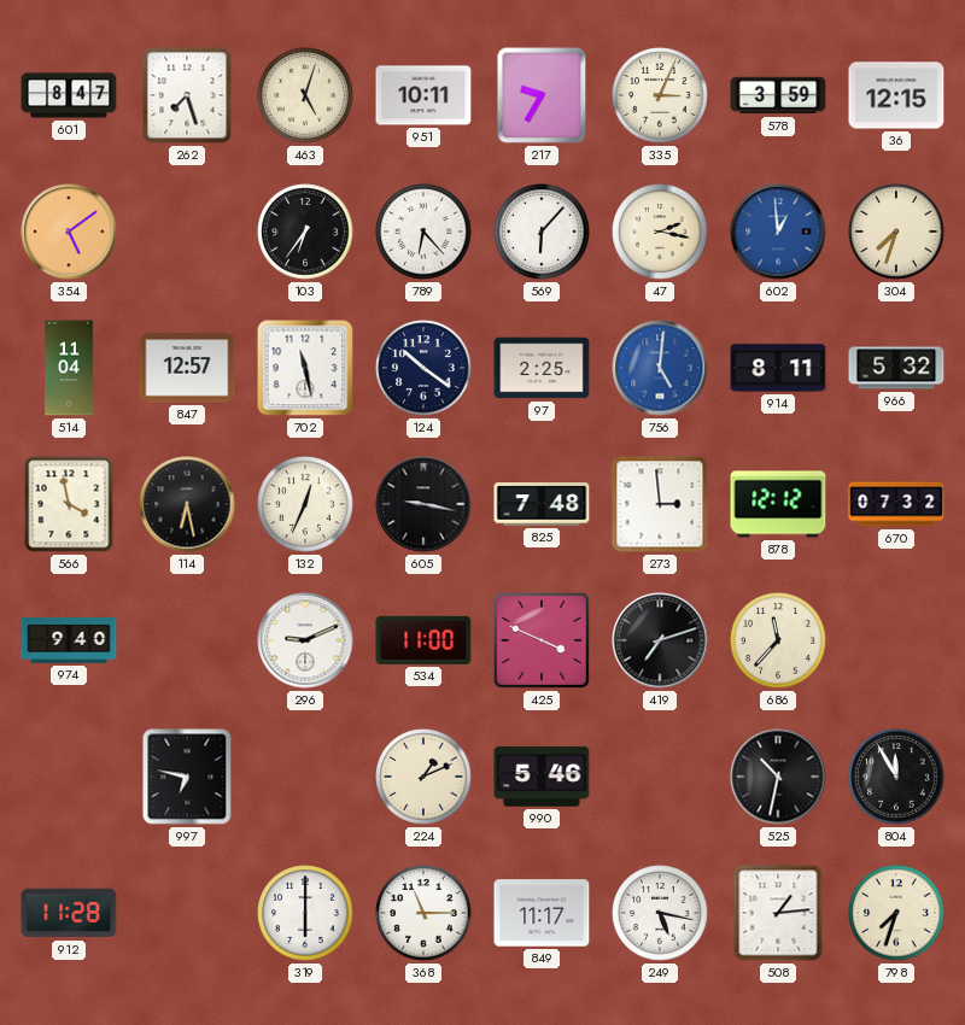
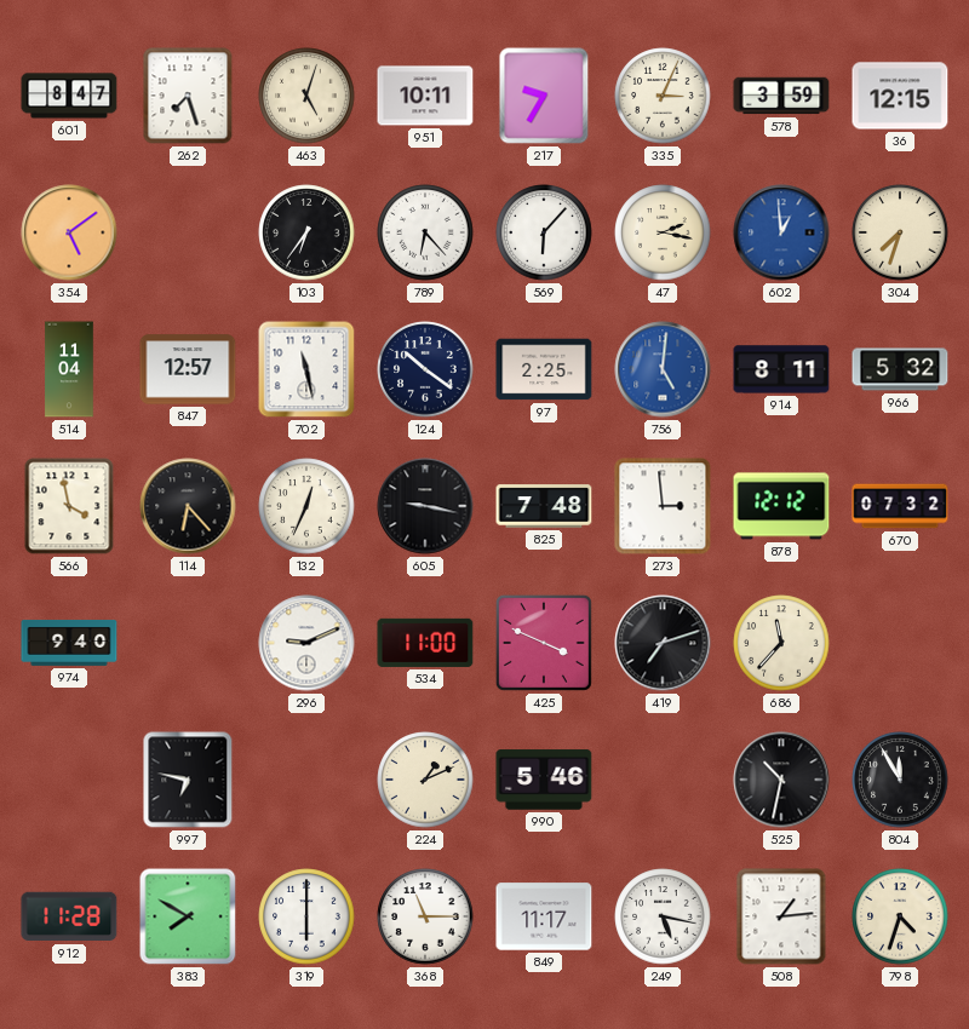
114: 6:28 -> 6:23
383: none -> 7:50
798: 7:33 -> 4:33
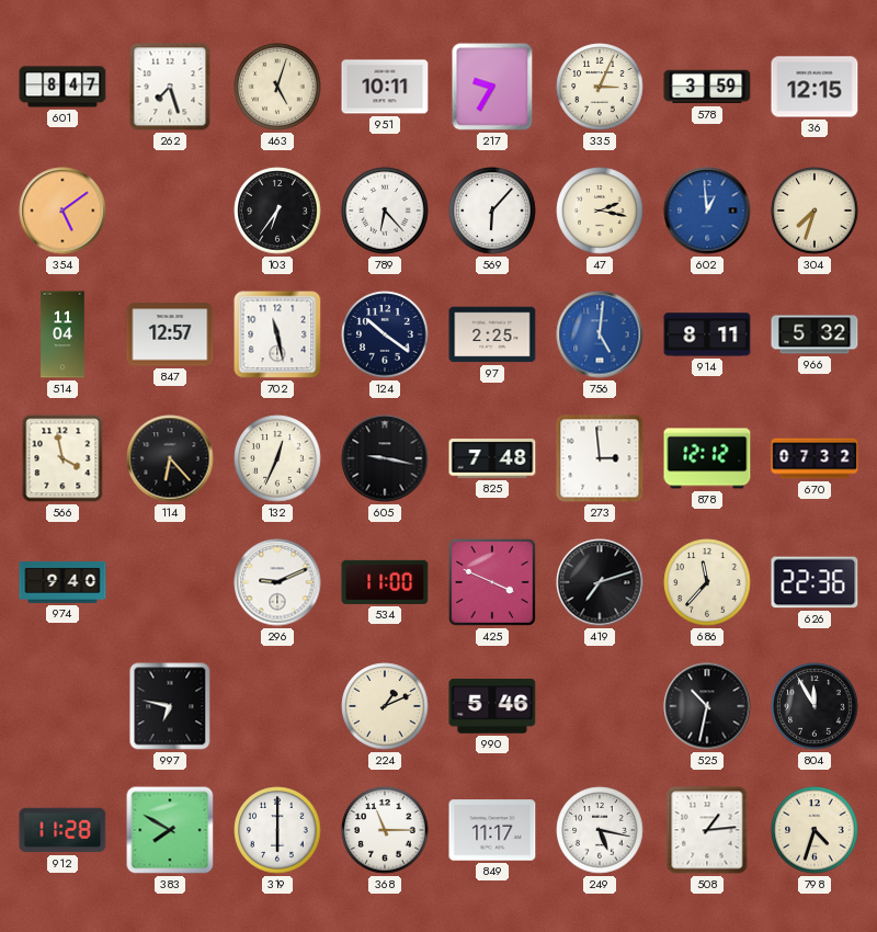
626: none -> 22:36
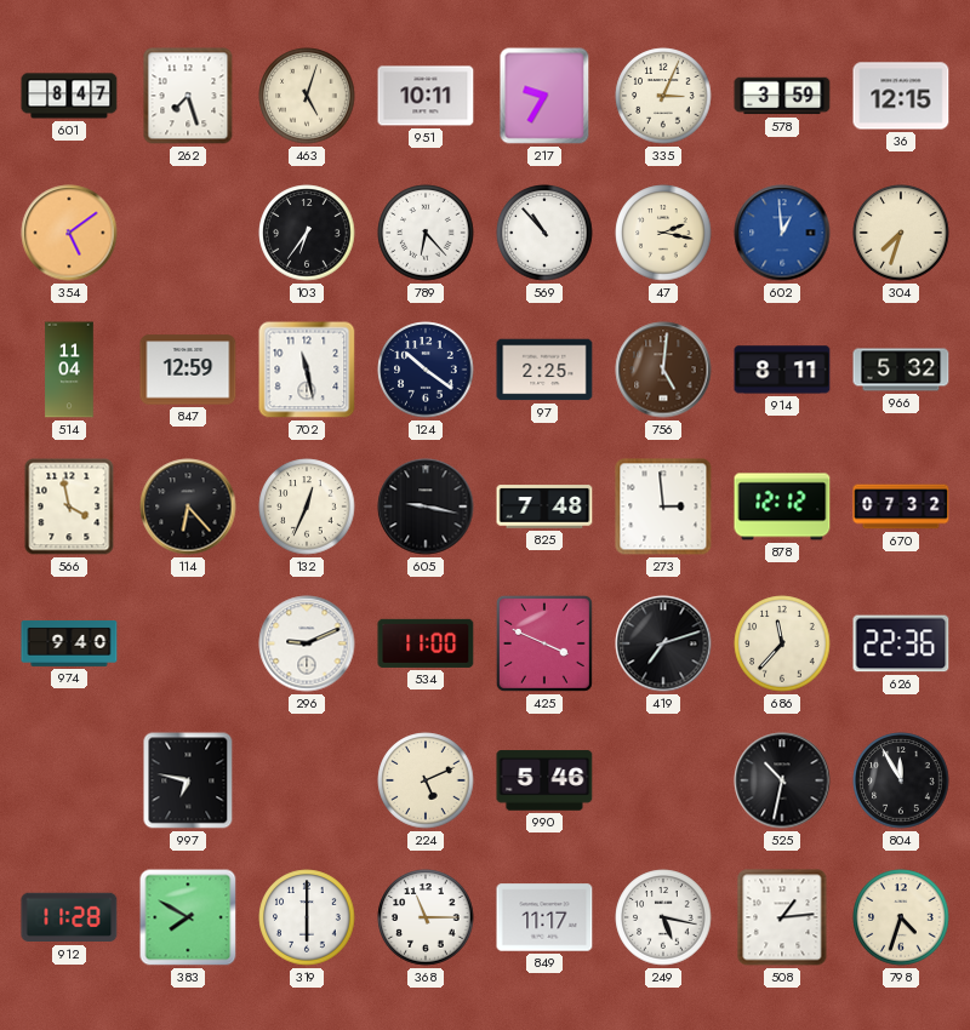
569: 6:07 -> 10:53
847: 12:57 -> 12:59
756 dial: blue -> brown
224: 1:11 -> 5:11
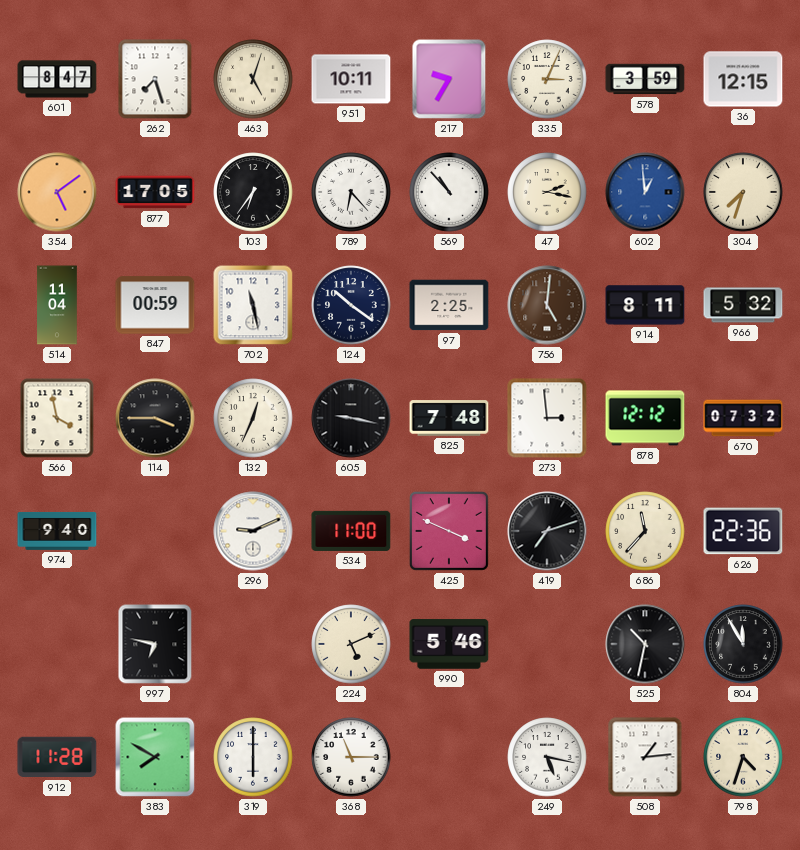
877: none -> 17:05
847: 12:59 -> 00:59
114: 6:23 -> 3:45
849: 11:17 -> none
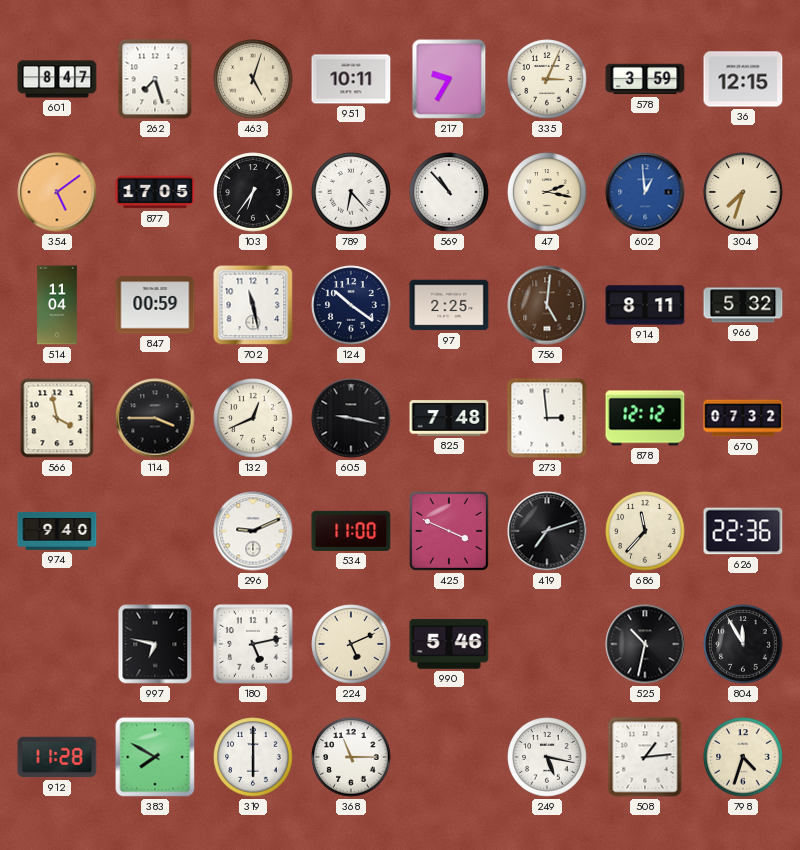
132: 12:34 -> 12:41
180: none -> 5:13
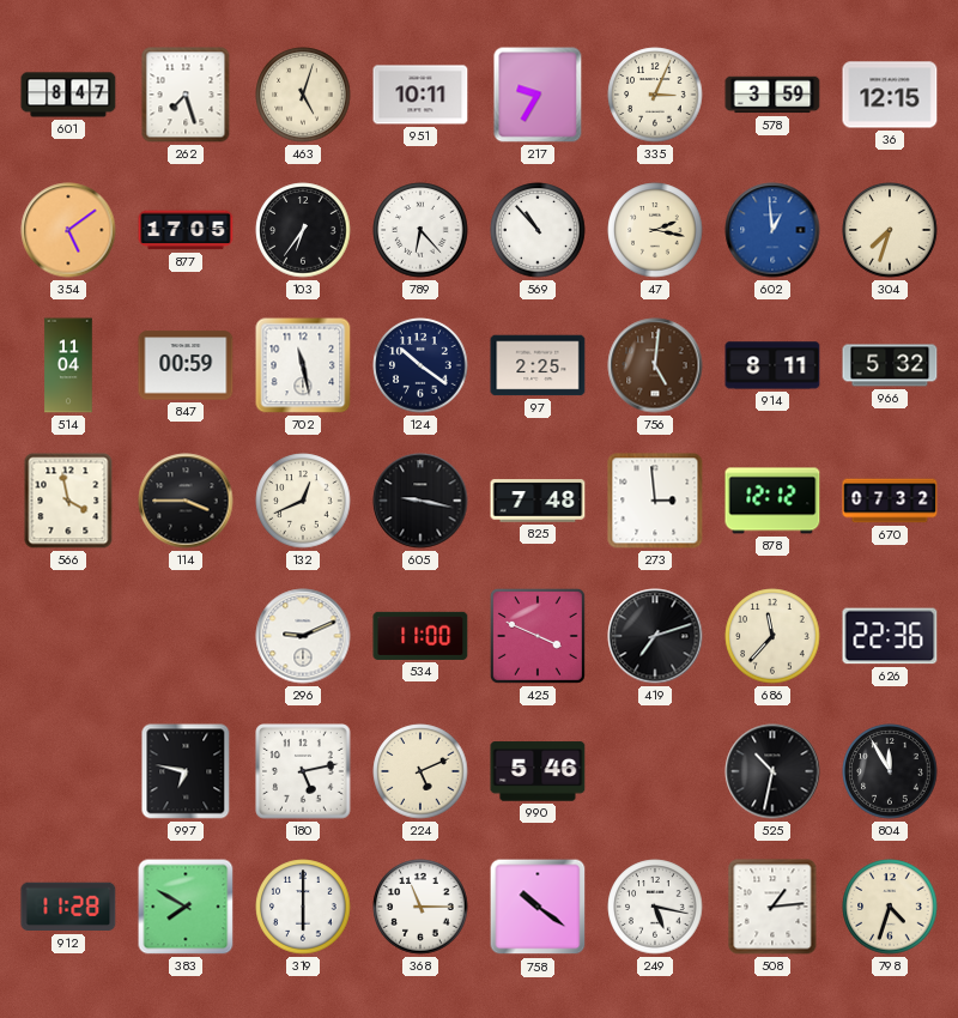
974: 9:40 -> none
758: none -> 10:21
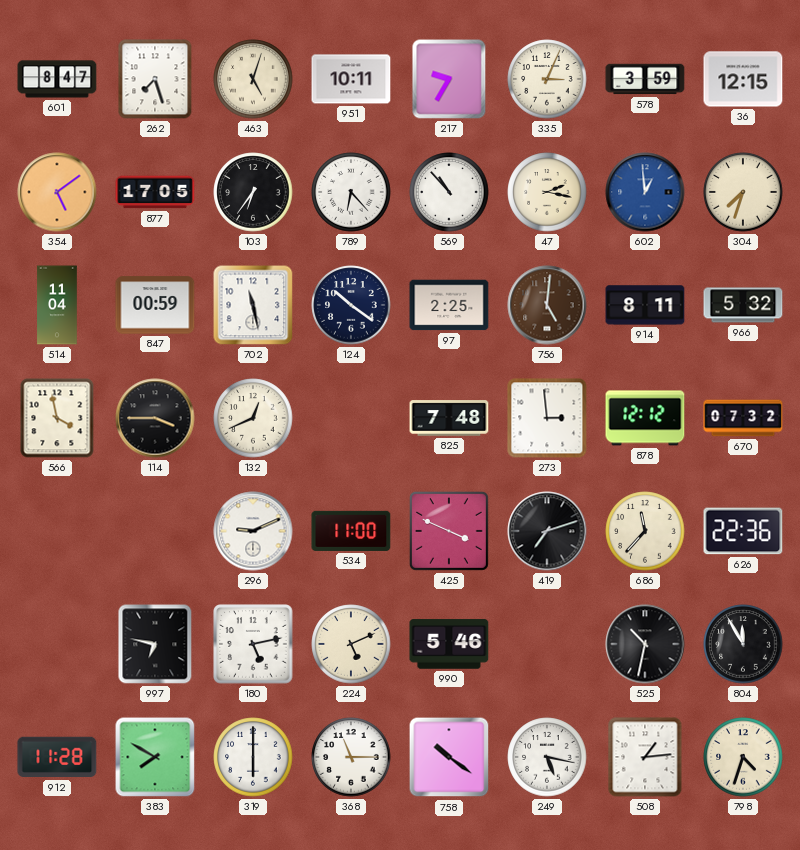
605: 9:17 -> none
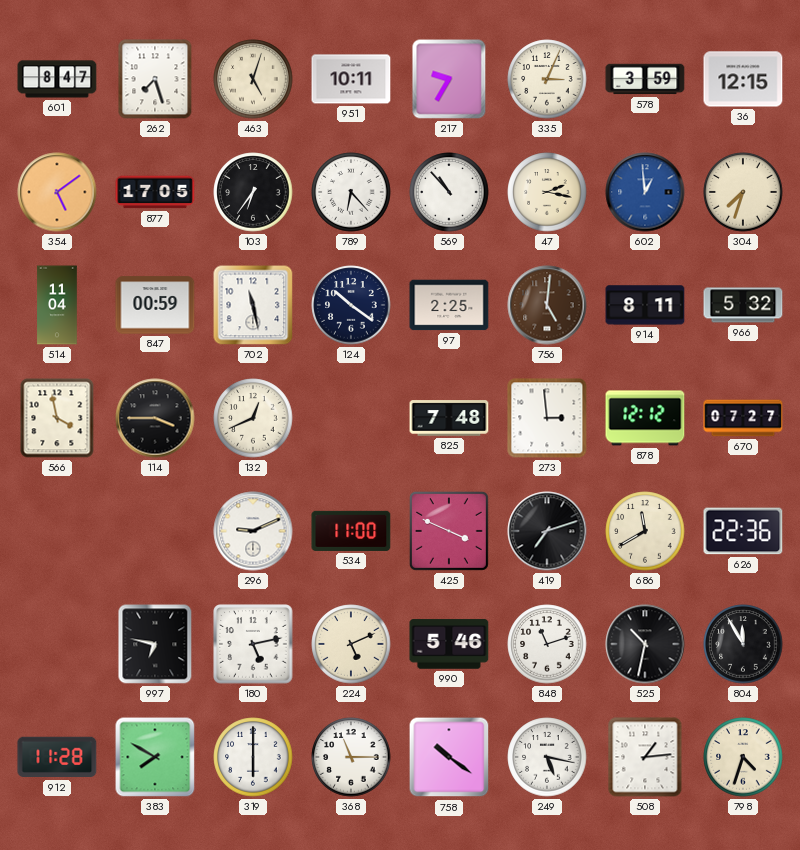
670: 07:32 -> 07:27
686: 11:37 -> 11:40
848: none -> 11:12
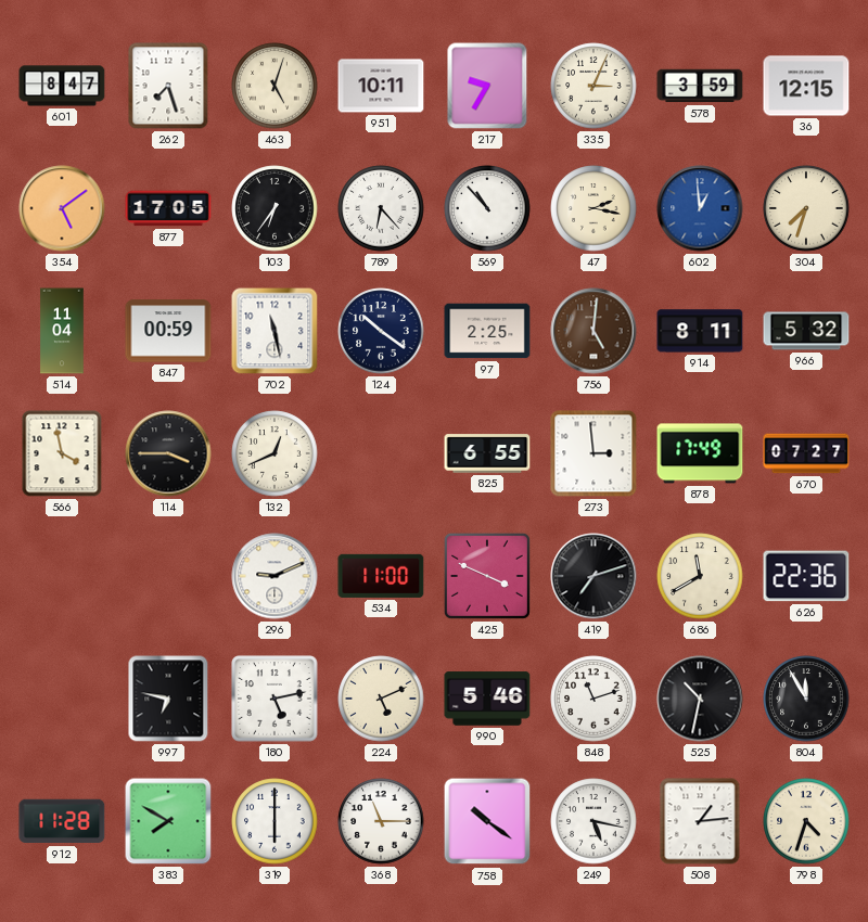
825: 7:48 -> 6:55
878: 12:12 -> 17:49
